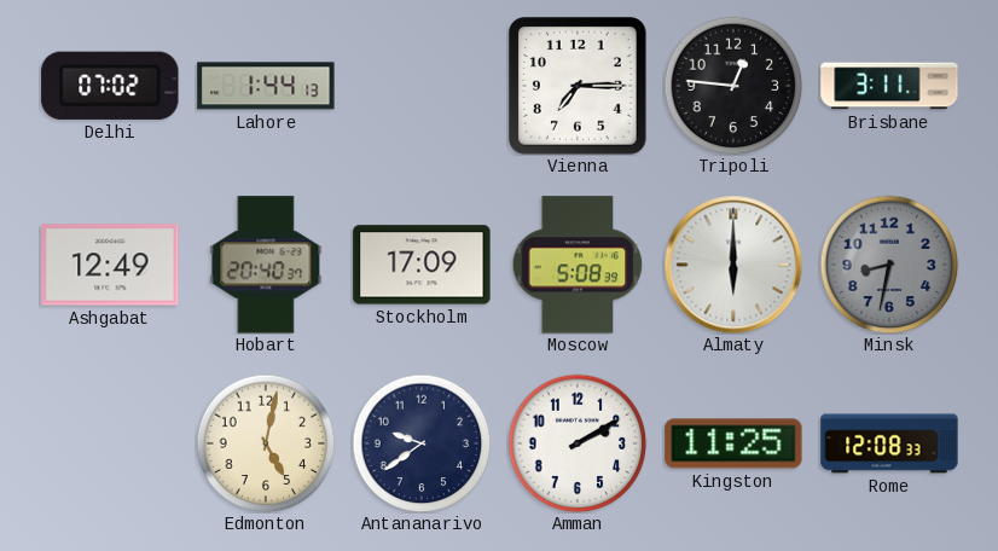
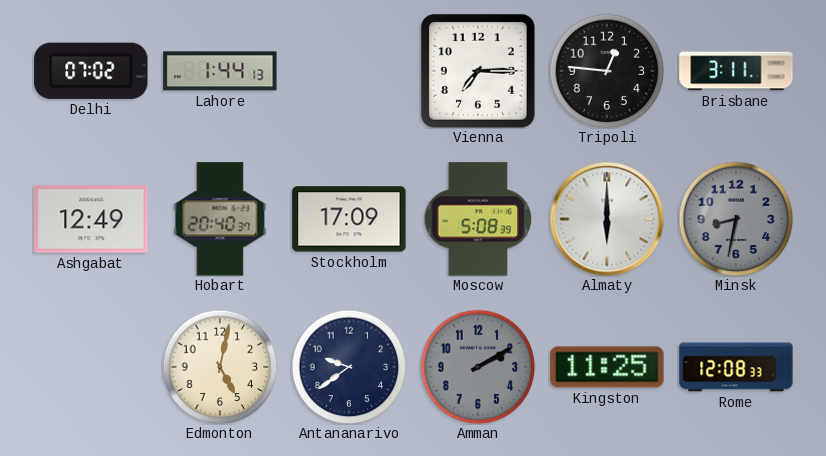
Amman dial: white -> grey
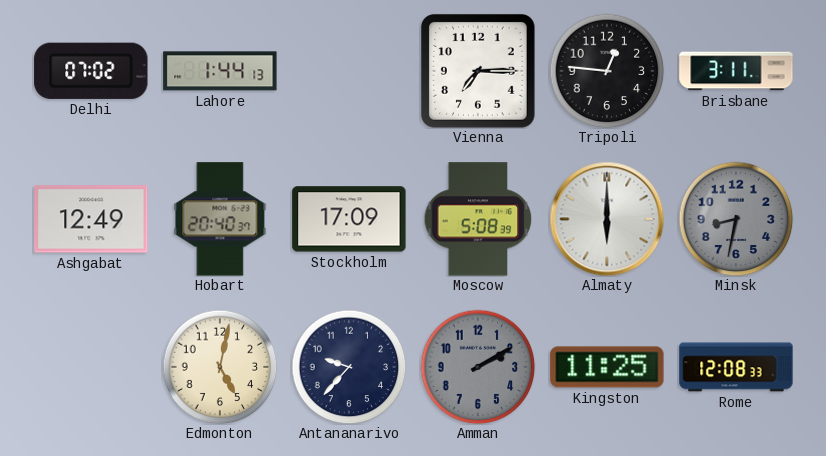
Antananarivo: 9:39 -> 9:37
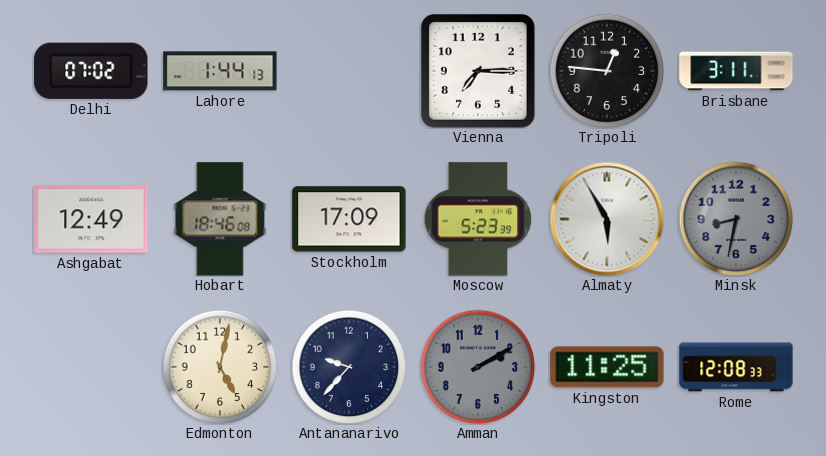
Hobart: 20:40 -> 18:46
Moscow: 5:08 -> 5:23
Almaty: 6:00 -> 5:55
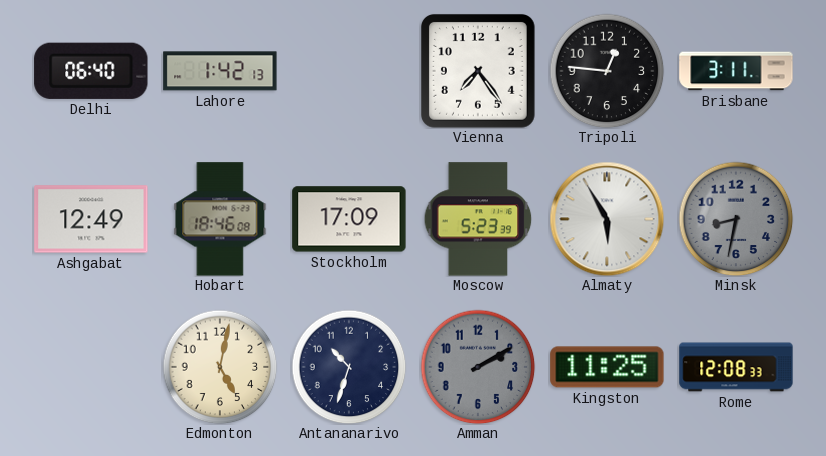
Delhi: 07:02 -> 06:40
Lahore: 1:44 -> 1:42
Vienna: 7:15 -> 7:24
Antananarivo: 9:37 -> 10:33
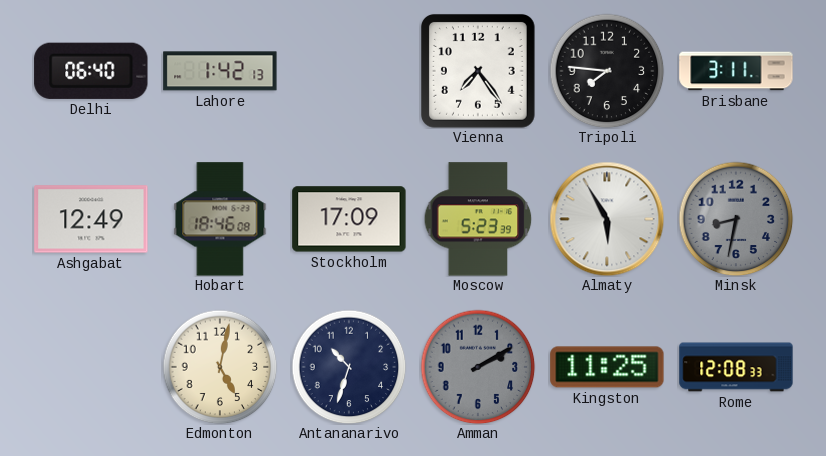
Tripoli: 12:46 -> 7:46
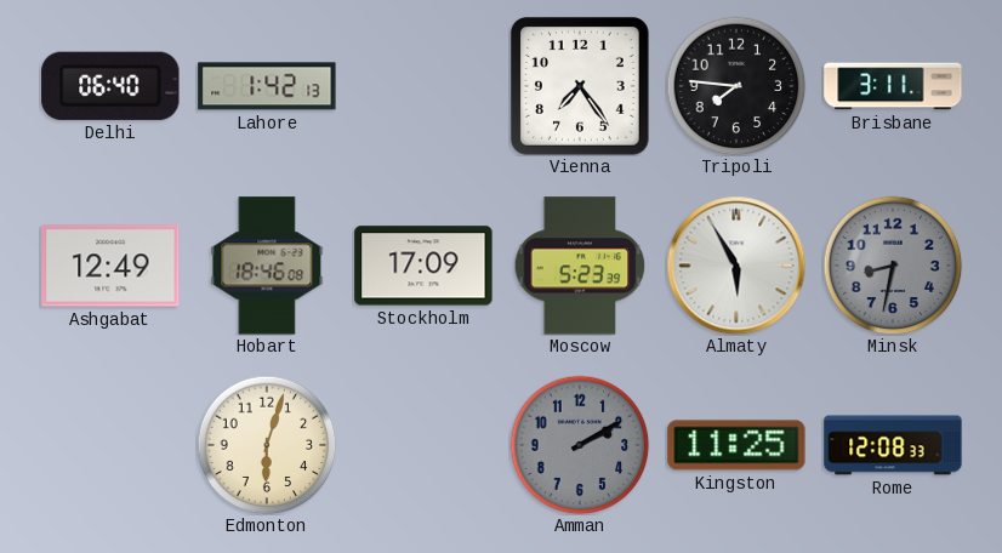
Edmonton: 5:02 -> 6:03
Antananarivo: 10:33 -> none
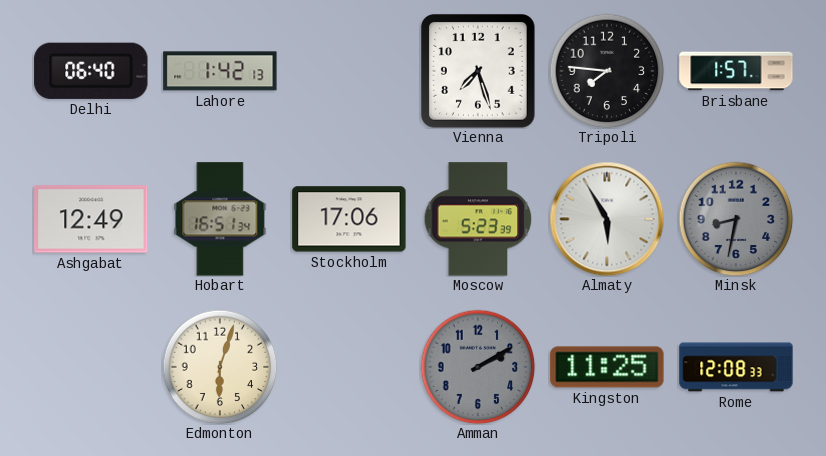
Vienna: 7:24 -> 7:27
Brisbane: 3:11 -> 1:57
Hobart: 18:46 -> 16:51
Stockholm: 17:09 -> 17:06
